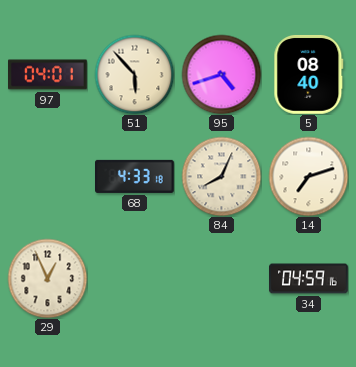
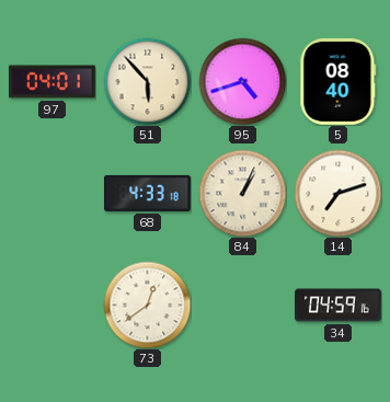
84: 8:04 -> 1:04
29: 12:56 -> none
73: none -> 12:39
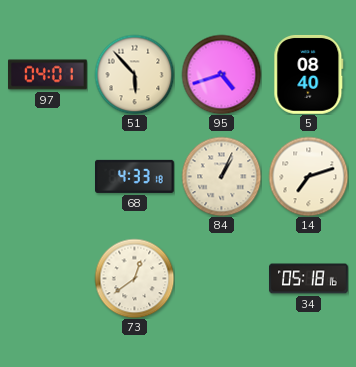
34: 04:59 -> 05:18
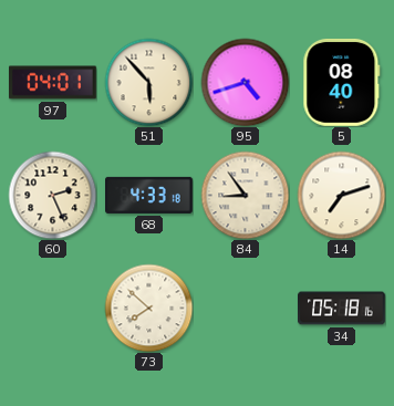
60: none -> 2:26
84: 1:04 -> 8:54
73: 12:39 -> 7:52
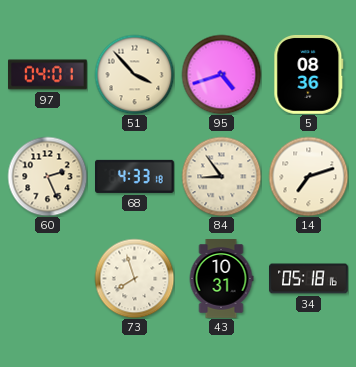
51: 5:53 -> 3:53
5: 08:40 -> 08:36
73: 7:52 -> 7:57
43: none -> 10:31
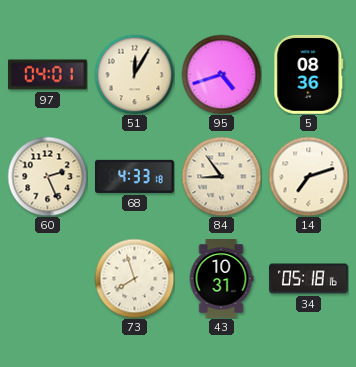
51: 3:53 -> 12:05
